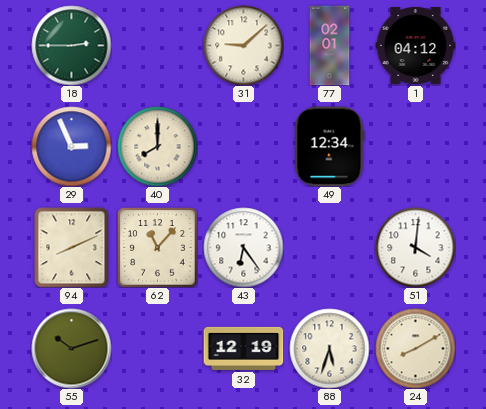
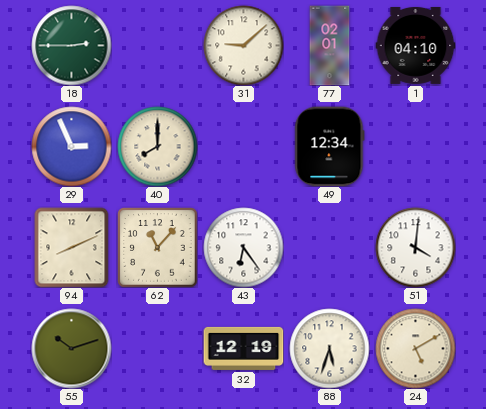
1: 04:12 -> 04:10
24: 8:10 -> 5:10
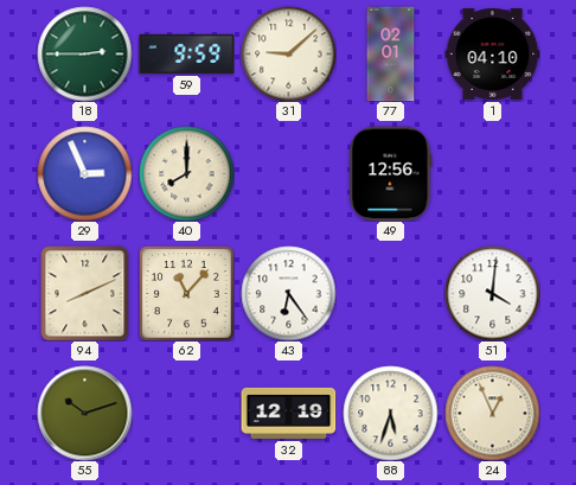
59: none -> 9:59
49: 12:34 -> 12:56
24: 5:10 -> 12:56
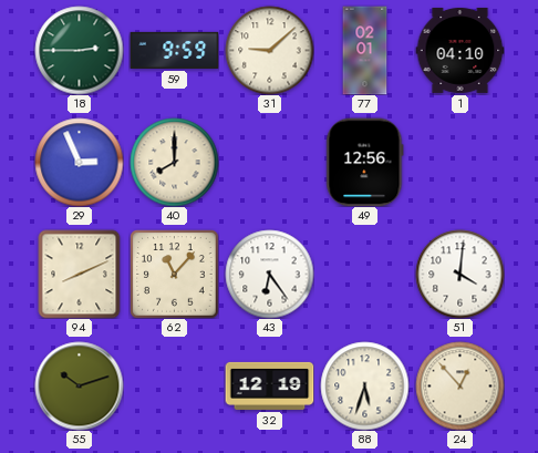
24: 12:56 -> 12:53
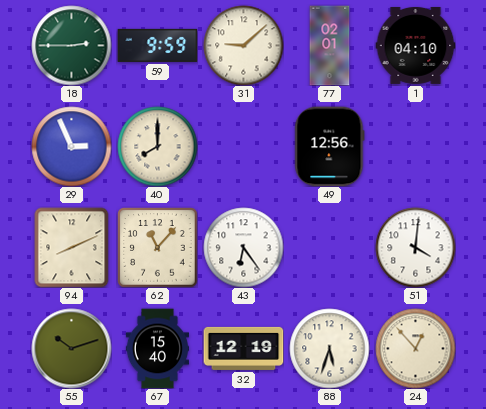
67: none -> 15:40
